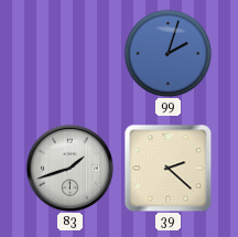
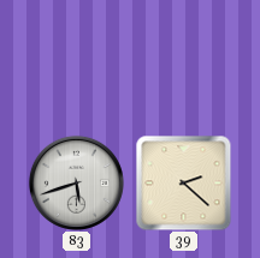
99: 2:03 -> none
83: 1:42 -> 5:42
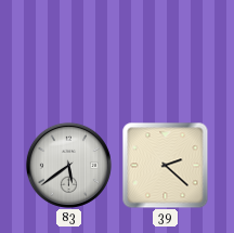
83: 5:42 -> 5:39
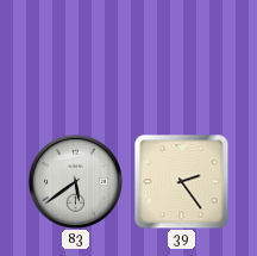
39: 2:22 -> 2:24
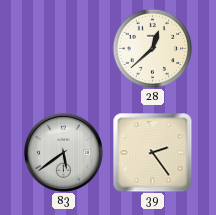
28: none -> 12:38
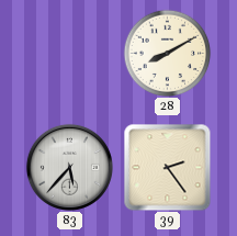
28: 12:38 -> 8:10
83: 5:39 -> 5:37
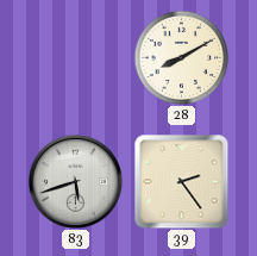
83: 5:37 -> 5:42
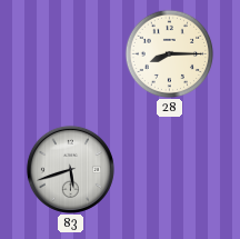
28: 8:10 -> 8:15
39: 2:24 -> none
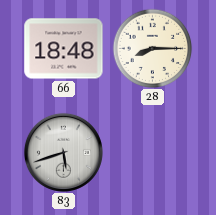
66: none -> 18:48
